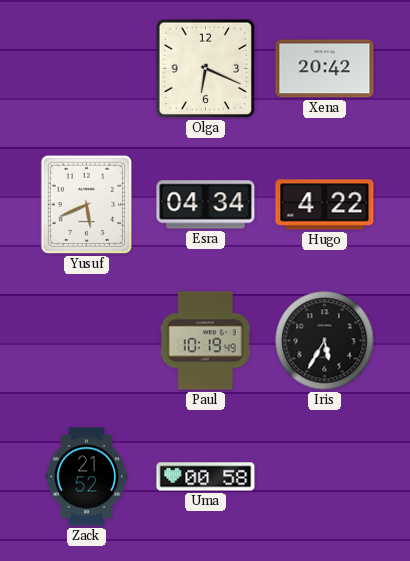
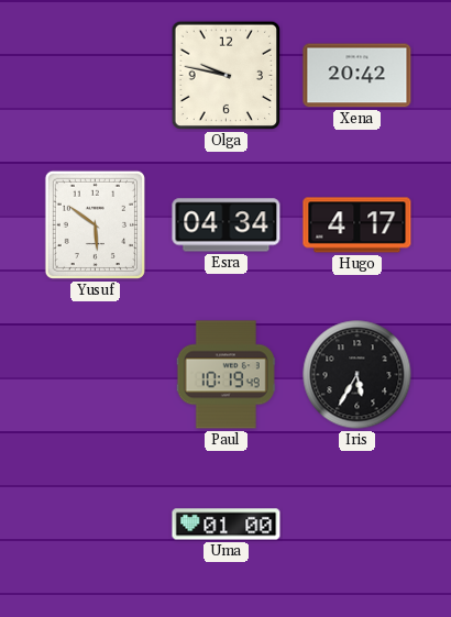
Olga: 6:19 -> 9:47
Yusuf: 5:41 -> 5:51
Hugo: 4:22 -> 4:17
Zack: 21:52 -> none
Uma: 00:58 -> 01:00
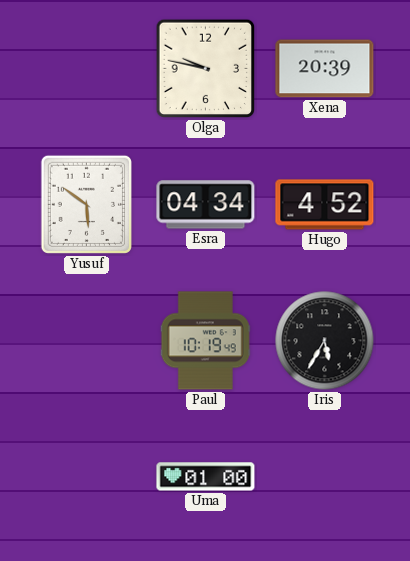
Xena: 20:42 -> 20:39
Hugo: 4:17 -> 4:52
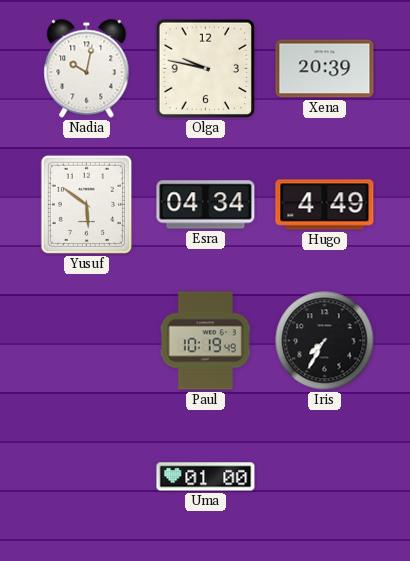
Nadia: none -> 10:02
Hugo: 4:52 -> 4:49
Iris: 5:35 -> 7:35
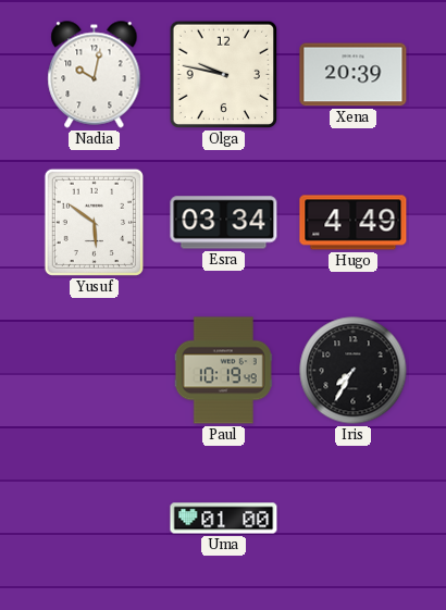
Esra: 04:34 -> 03:34
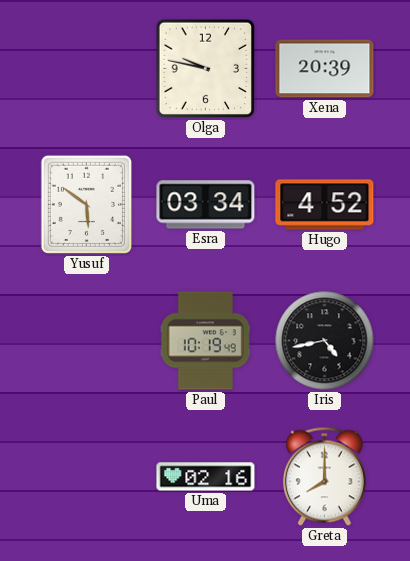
Nadia: 10:02 -> none
Hugo: 4:49 -> 4:52
Iris: 7:35 -> 4:43
Uma: 01:00 -> 02:16
Greta: none -> 8:00
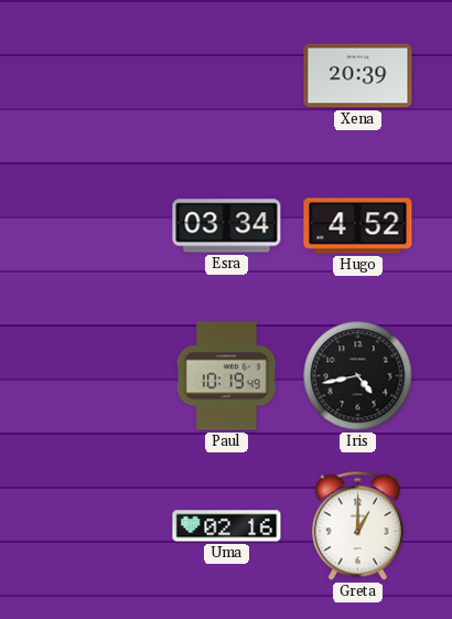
Olga: 9:47 -> none
Yusuf: 5:51 -> none
Greta: 8:00 -> 1:00
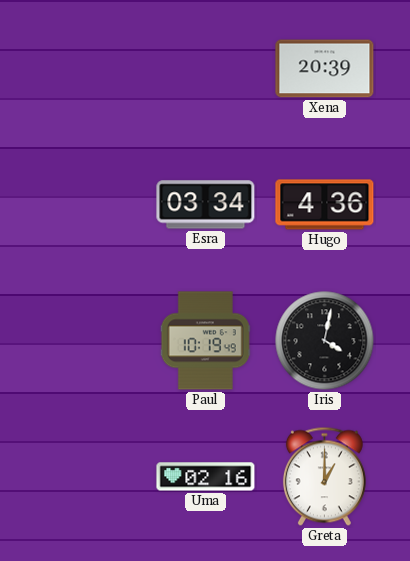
Hugo: 4:52 -> 4:36
Iris: 4:43 -> 4:02
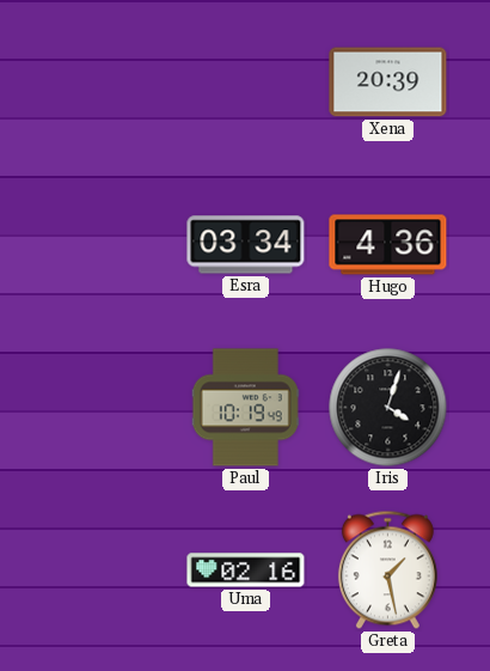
Iris: 4:02 -> 4:03
Greta: 1:00 -> 1:28
